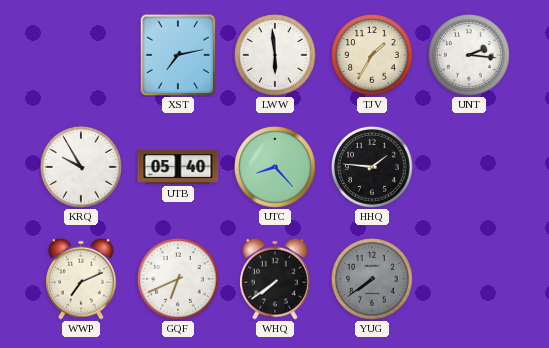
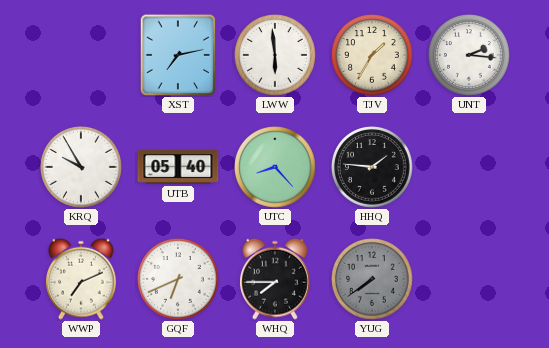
WHQ: 7:39 -> 7:45
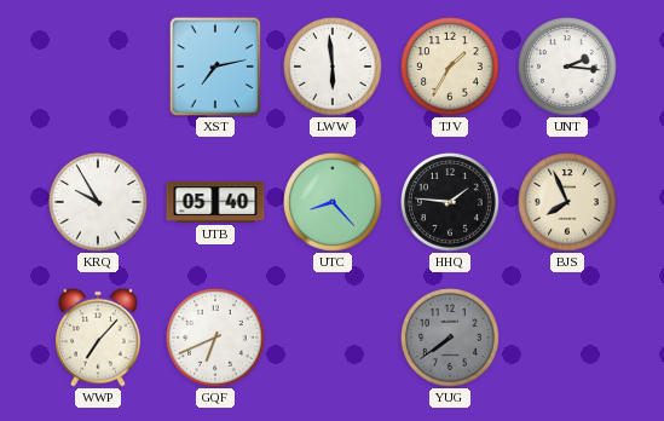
BJS: none -> 7:56
WWP: 7:11 -> 7:07
WHQ: 7:45 -> none
